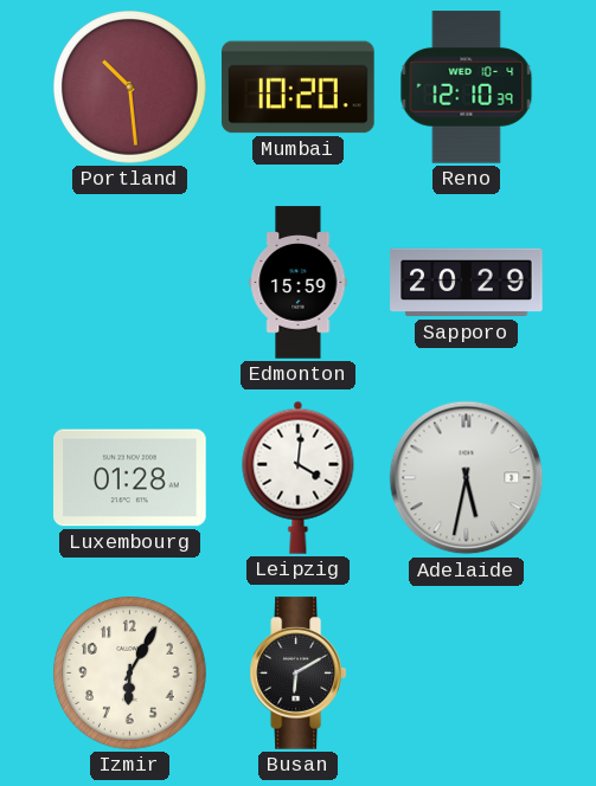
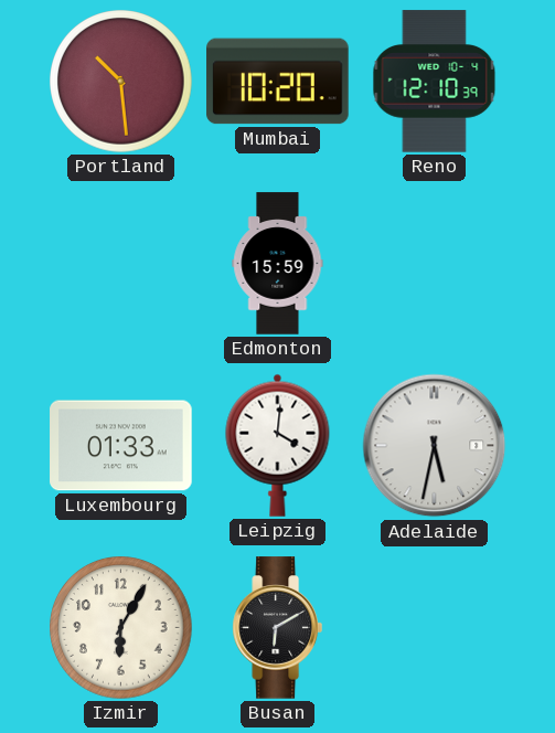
Sapporo: 20:29 -> none
Luxembourg: 01:28 -> 01:33
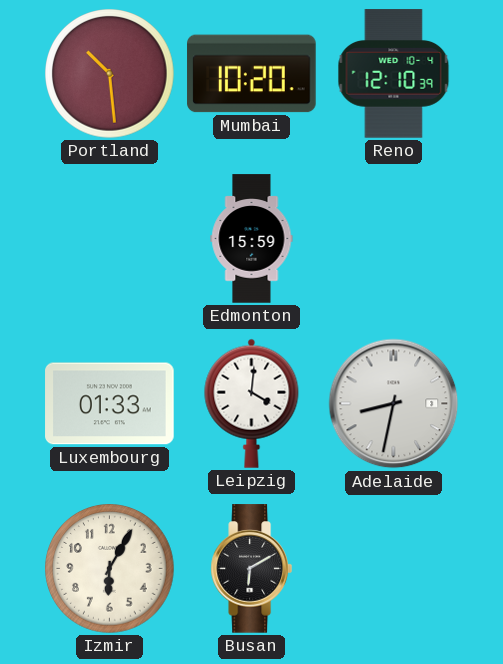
Adelaide: 5:32 -> 8:32
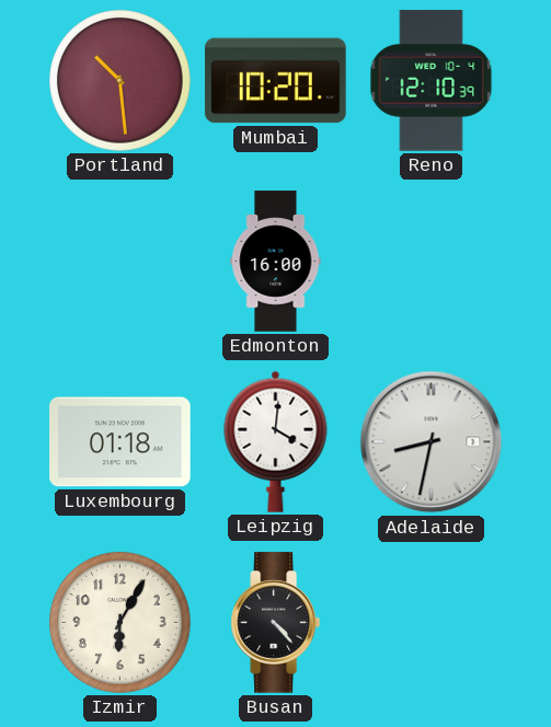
Edmonton: 15:59 -> 16:00
Luxembourg: 01:33 -> 01:18
Busan: 6:10 -> 4:23
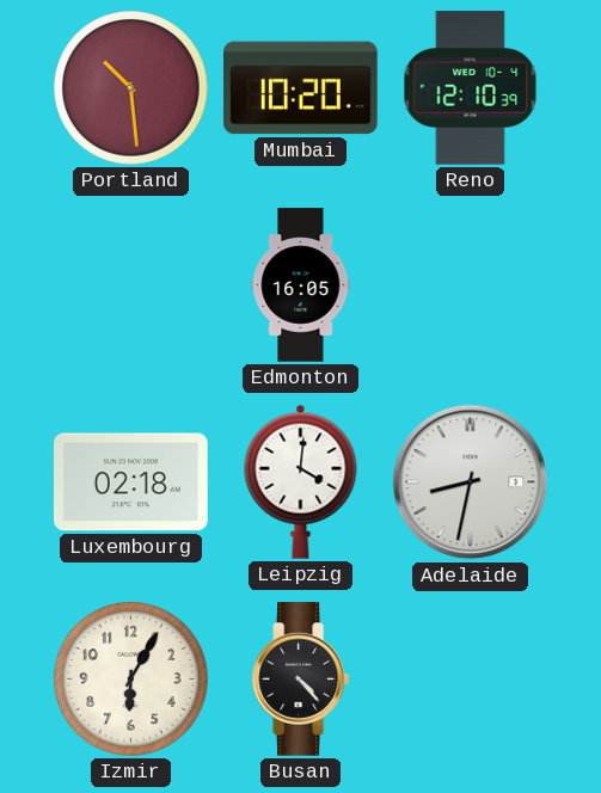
Edmonton: 16:00 -> 16:05
Luxembourg: 01:18 -> 02:18
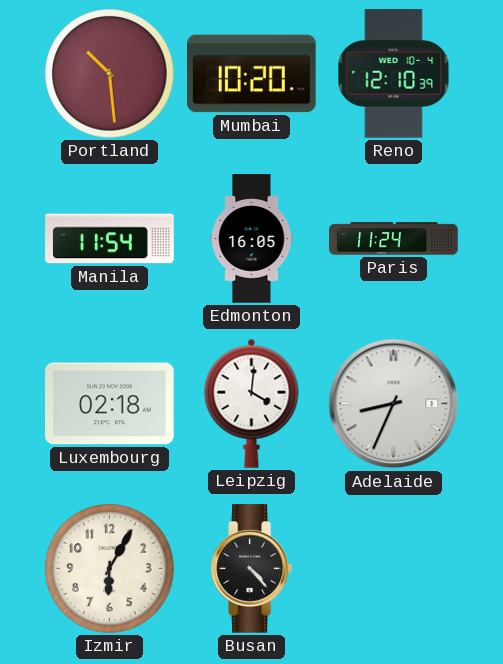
Manila: none -> 11:54
Paris: none -> 11:24
Adelaide: 8:32 -> 8:34
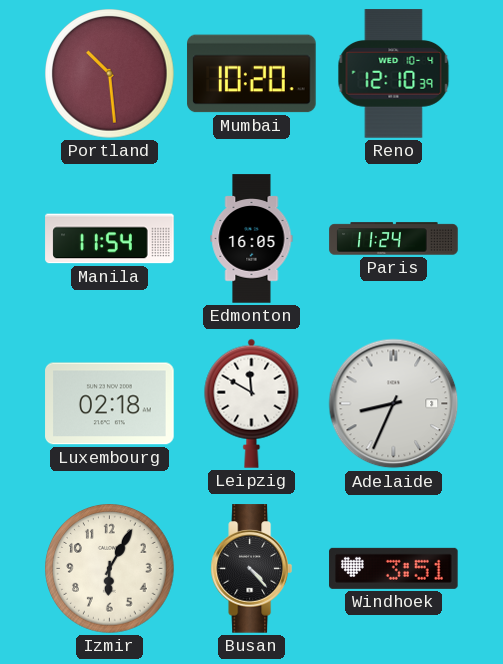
Leipzig: 4:01 -> 11:50
Windhoek: none -> 3:51
